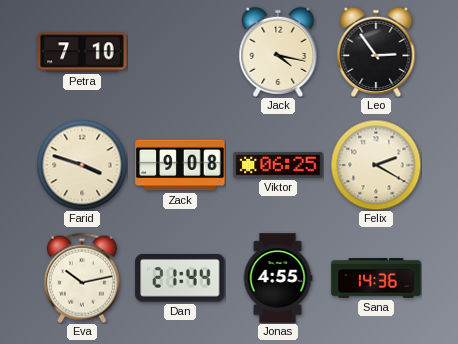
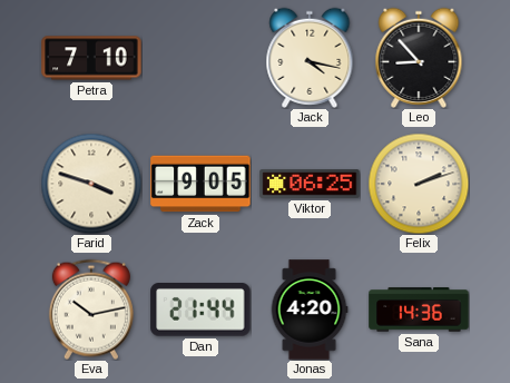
Leo: 2:54 -> 8:53
Zack: 9:08 -> 9:05
Felix: 2:20 -> 2:12
Jonas: 4:55 -> 4:20
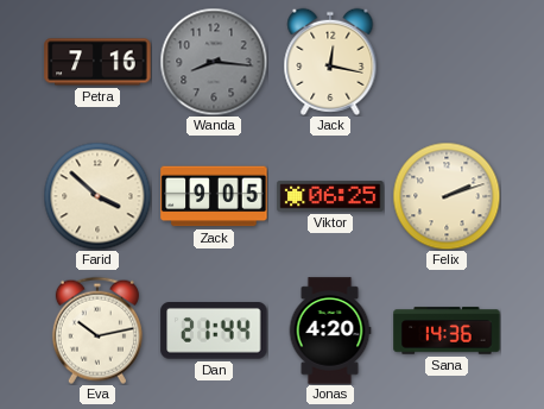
Petra: 7:10 -> 7:16
Wanda: none -> 8:16
Jack: 4:17 -> 12:17
Leo: 8:53 -> none
Farid: 3:48 -> 3:52
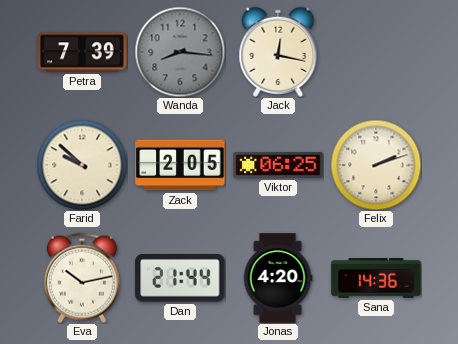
Petra: 7:16 -> 7:39
Farid: 3:52 -> 9:52
Zack: 9:05 -> 2:05
